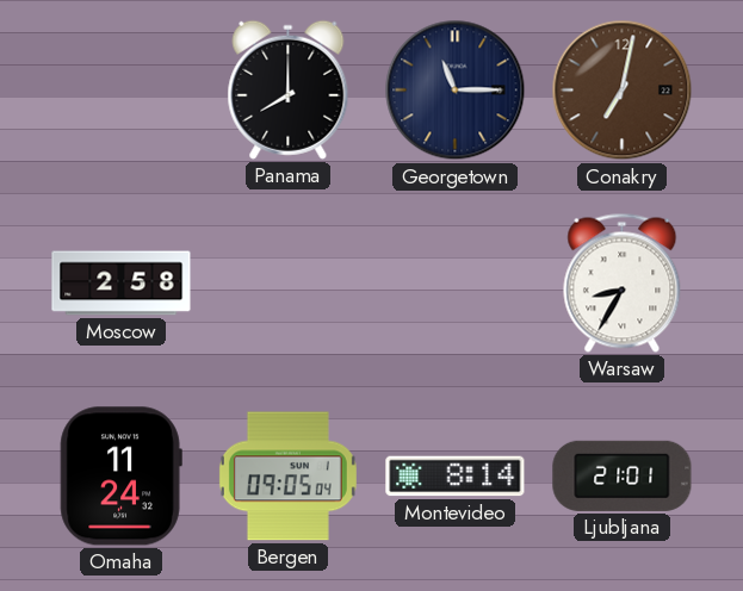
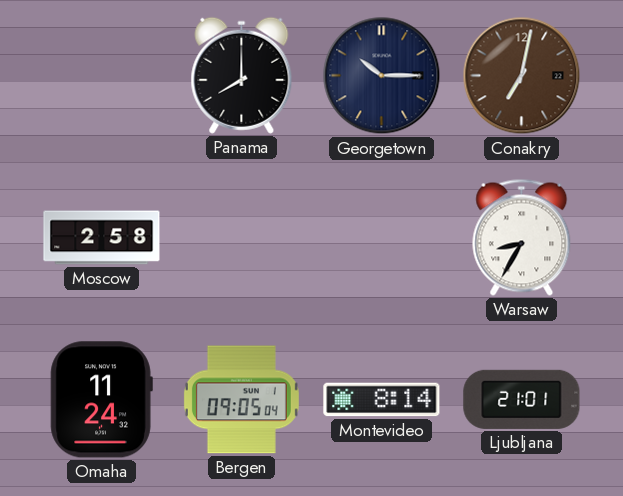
Georgetown: 11:15 -> 10:15
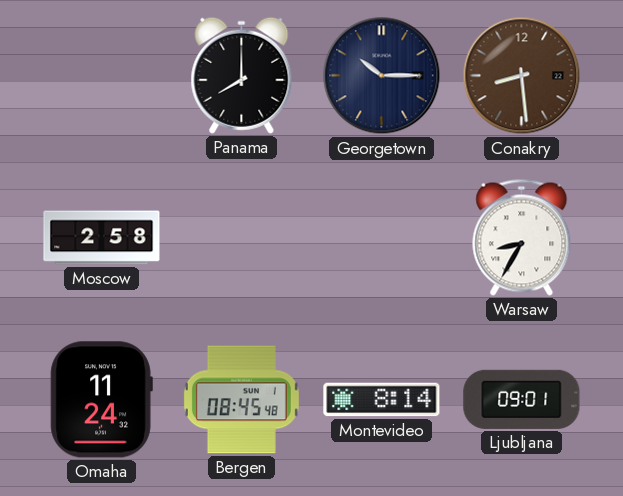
Conakry: 7:02 -> 8:29
Bergen: 09:05 -> 08:45
Ljubljana: 21:01 -> 09:01
